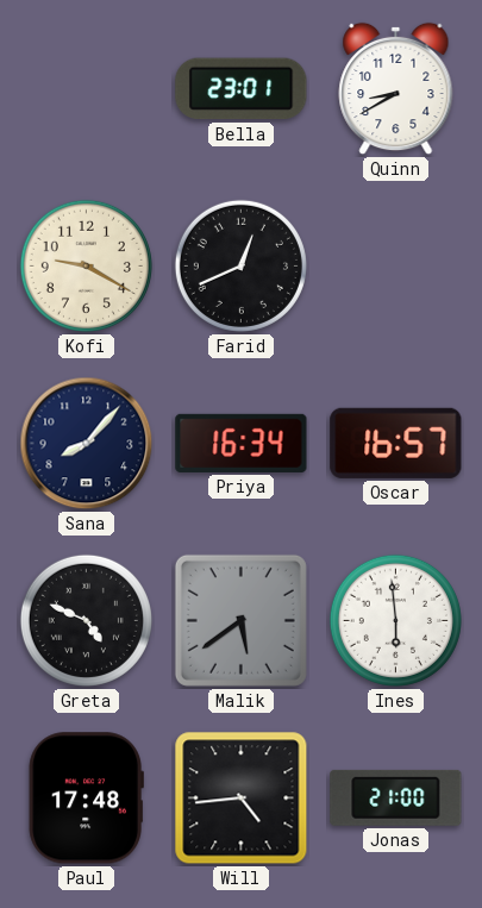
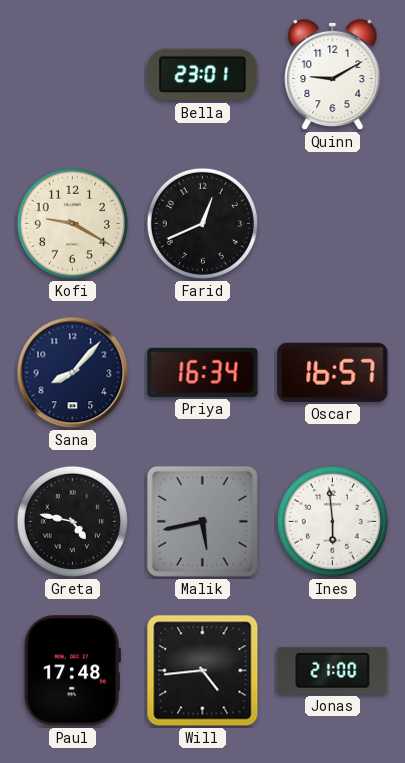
Quinn: 8:40 -> 9:10
Greta: 4:49 -> 4:47
Malik: 5:39 -> 5:43
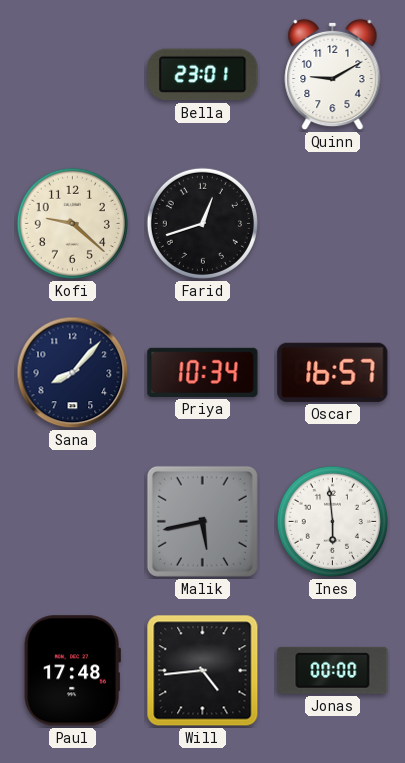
Kofi: 9:20 -> 9:22
Farid: 12:41 -> 12:42
Priya: 16:34 -> 10:34
Greta: 4:47 -> none
Jonas: 21:00 -> 00:00
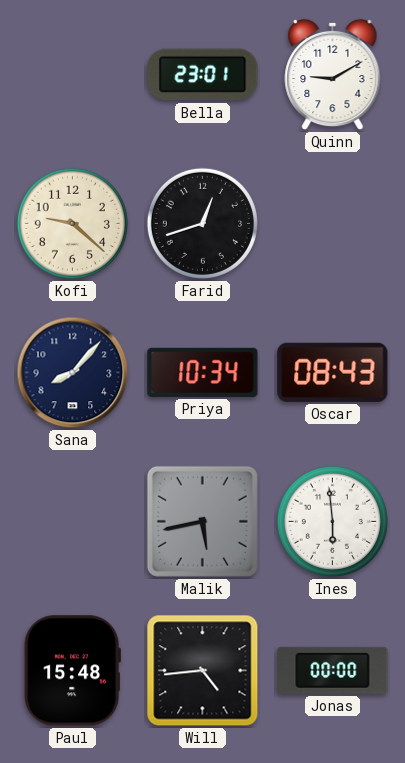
Oscar: 16:57 -> 08:43
Paul: 17:48 -> 15:48
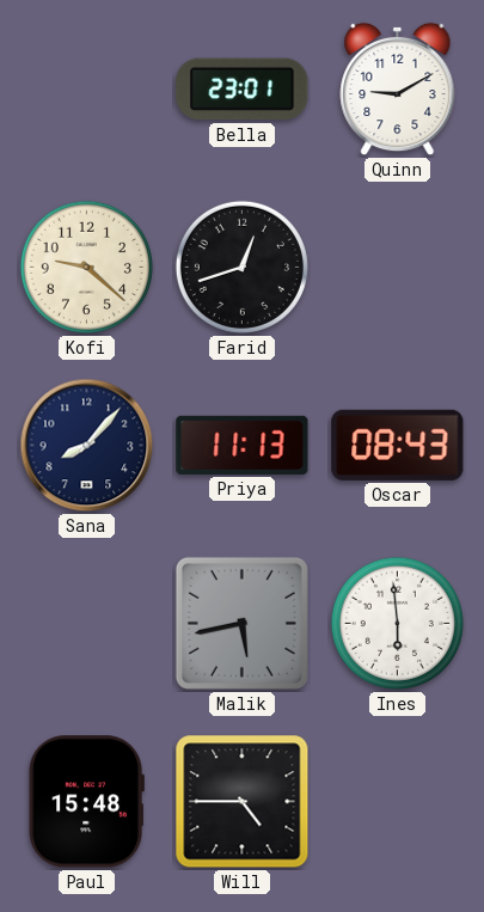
Priya: 10:34 -> 11:13
Will: 4:44 -> 4:45
Jonas: 00:00 -> none
